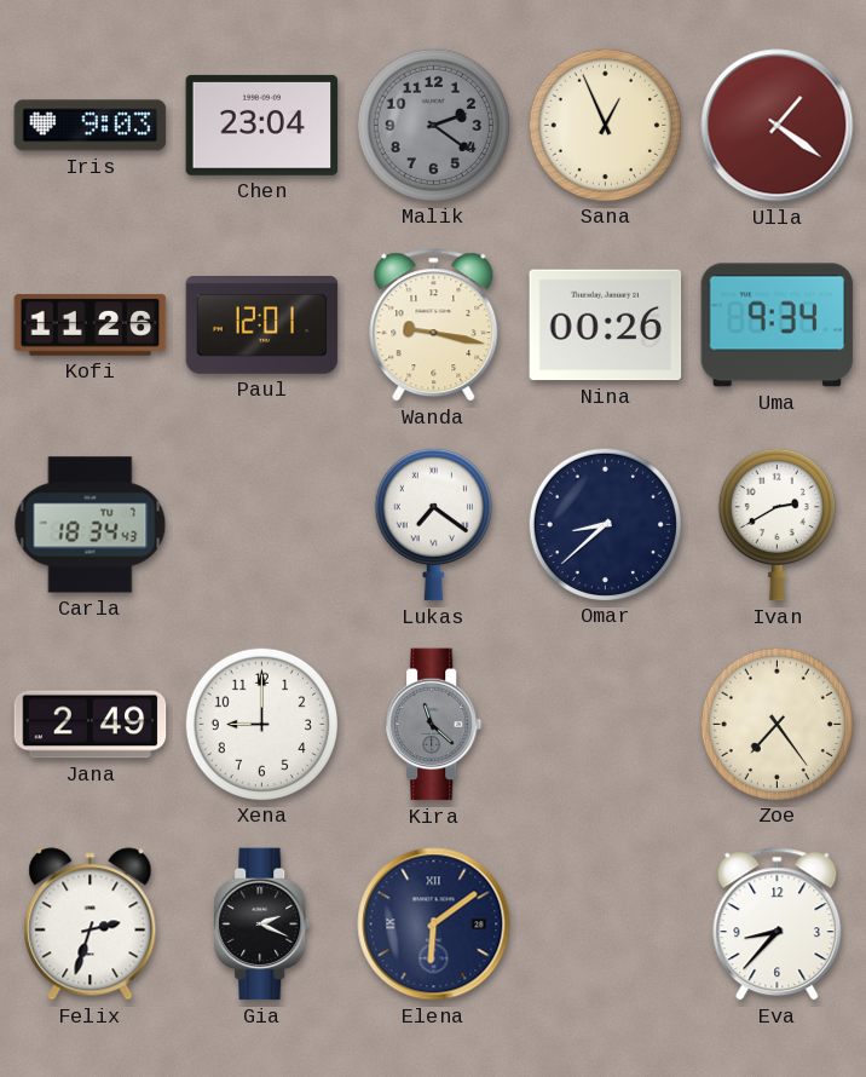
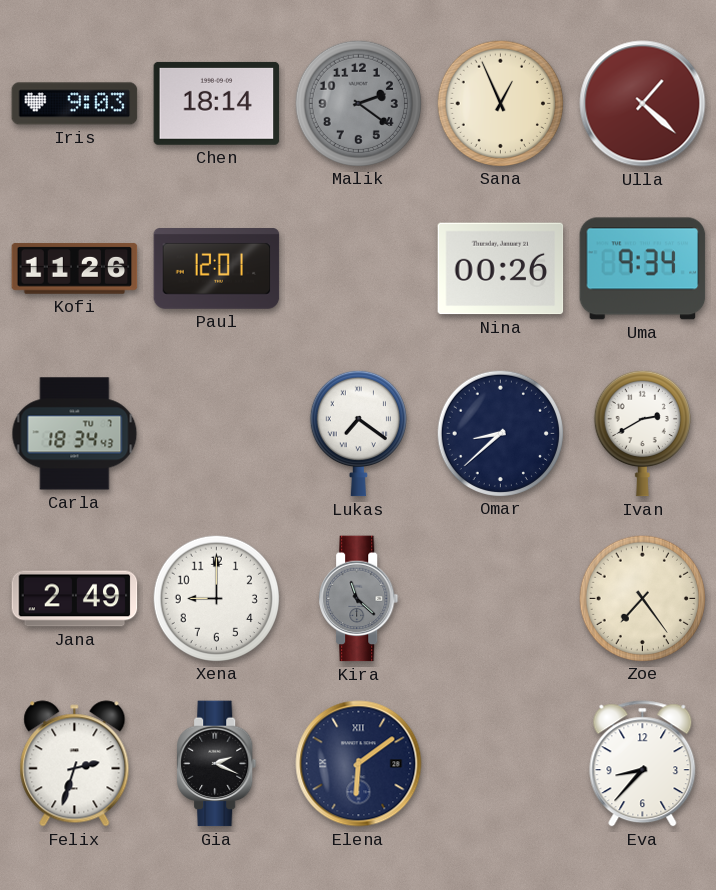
Chen: 23:04 -> 18:14
Ulla: 1:21 -> 1:22
Wanda: 9:17 -> none
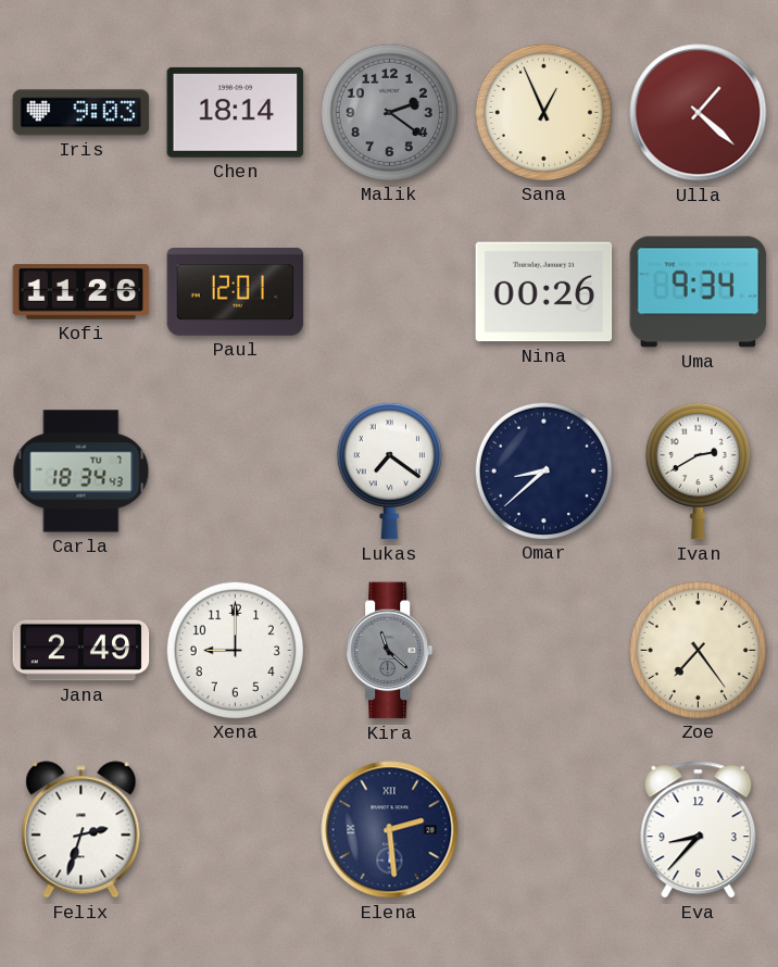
Gia: 2:19 -> none
Elena: 6:09 -> 2:29
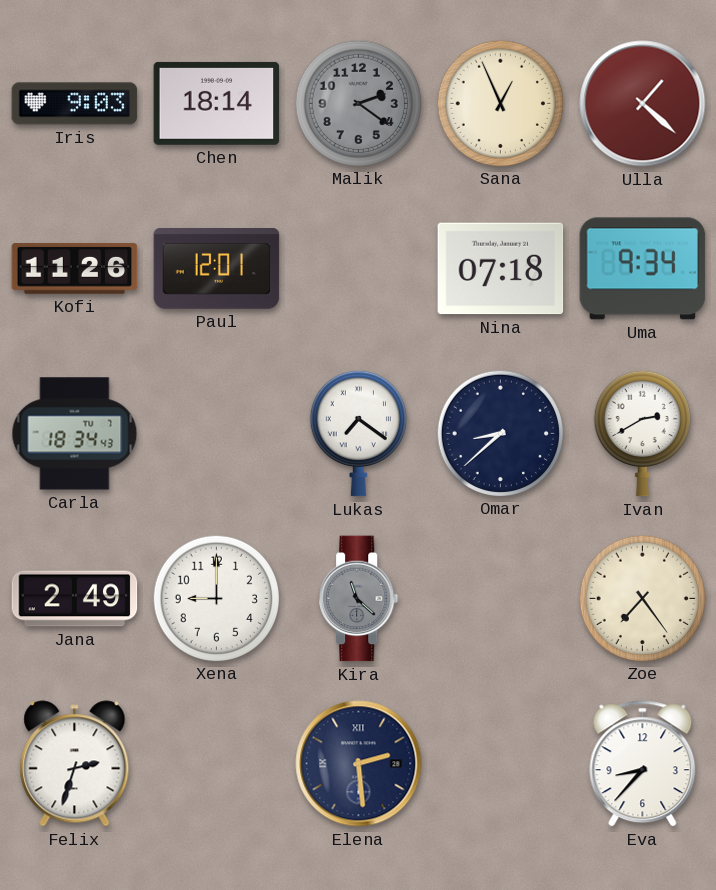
Nina: 00:26 -> 07:18
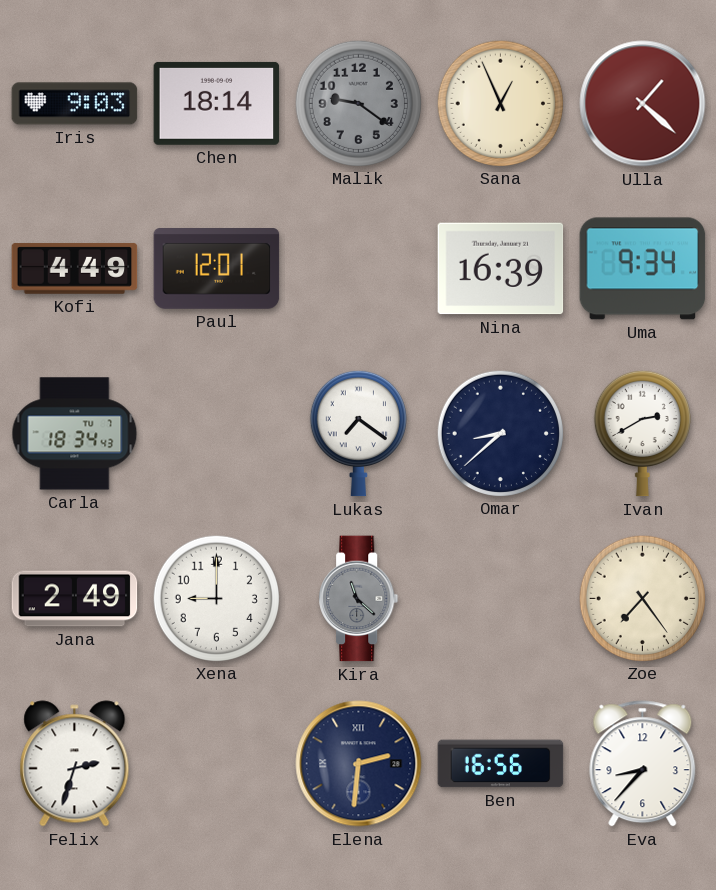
Malik: 2:21 -> 9:21
Kofi: 11:26 -> 4:49
Nina: 07:18 -> 16:39
Elena: 2:29 -> 2:31
Ben: none -> 16:56
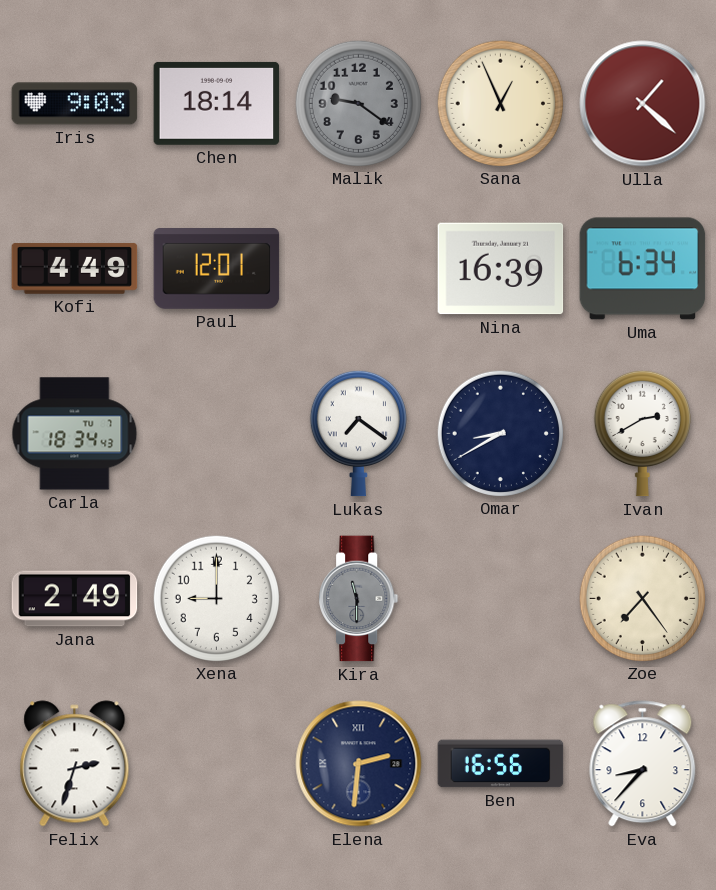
Uma: 9:34 -> 6:34
Omar: 8:38 -> 8:40
Kira: 11:22 -> 11:30
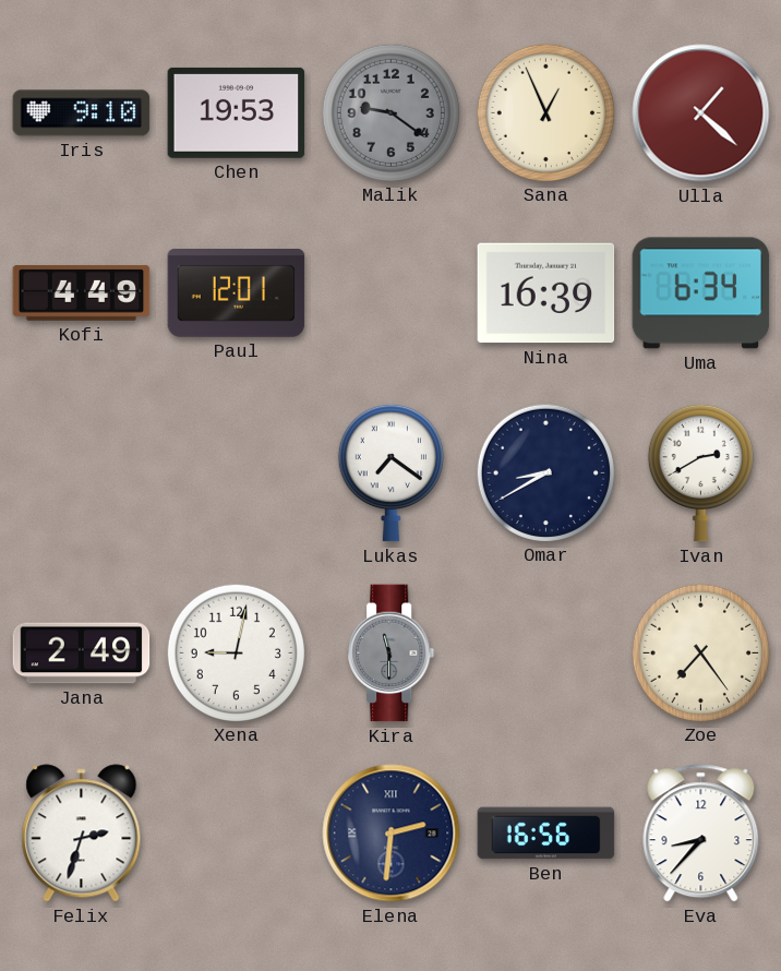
Iris: 9:03 -> 9:10
Chen: 18:14 -> 19:53
Carla: 18:34 -> none
Xena: 9:00 -> 9:02
